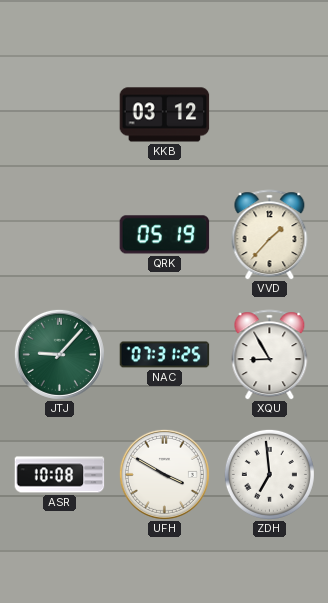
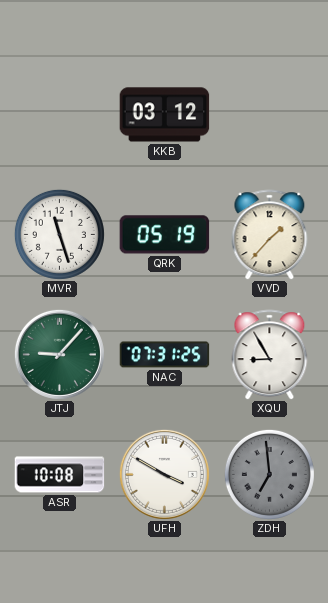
MVR: none -> 11:27
ZDH dial: white -> grey
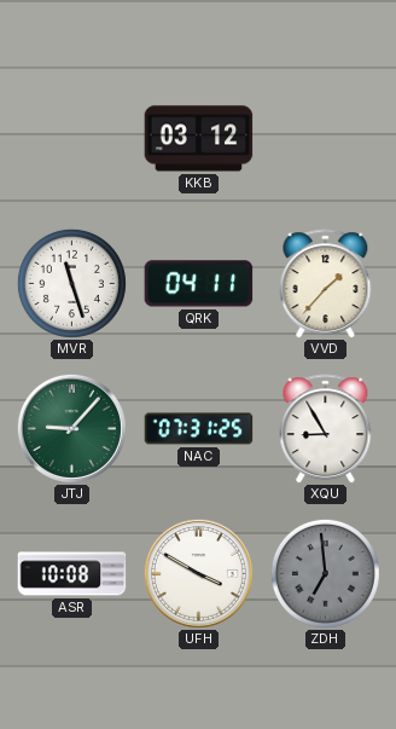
QRK: 05:19 -> 04:11
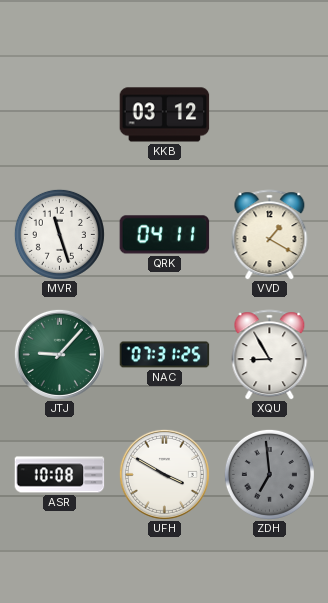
VVD: 1:37 -> 1:20
